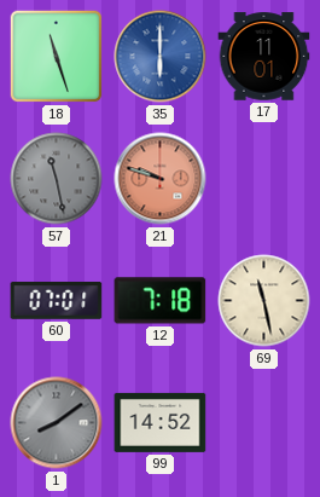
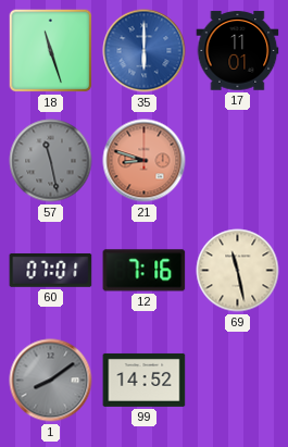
21: 9:48 -> 8:48
12: 7:18 -> 7:16
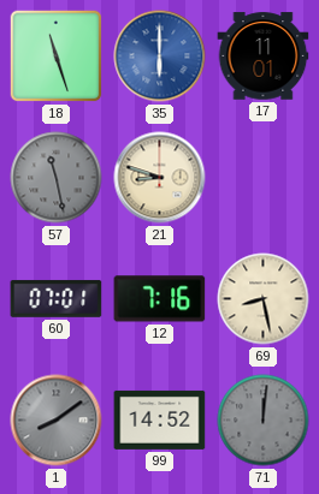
21 dial: salmon -> cream
69: 11:28 -> 8:28
71: none -> 12:01
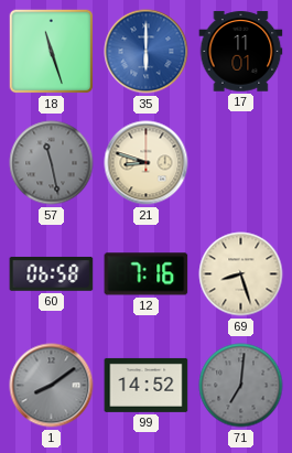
60: 07:01 -> 06:58
69: 8:28 -> 8:27
71: 12:01 -> 7:01
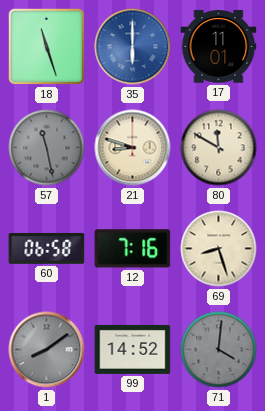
80: none -> 11:50
71: 7:01 -> 4:01
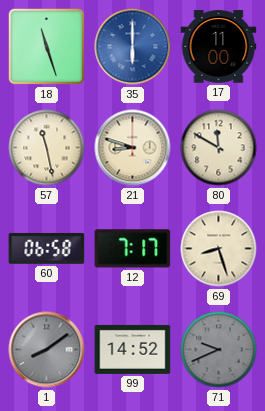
17: 11:01 -> 11:00
57 dial: grey -> cream
12: 7:16 -> 7:17
71: 4:01 -> 9:41
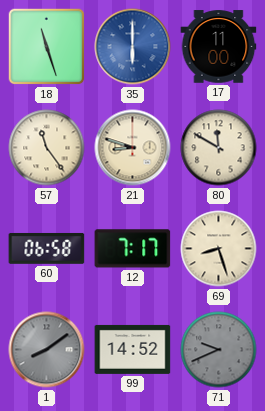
57: 11:28 -> 11:24
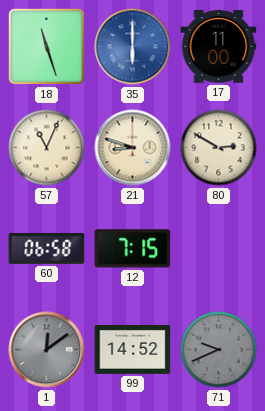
57: 11:24 -> 11:04
80: 11:50 -> 2:50
12: 7:17 -> 7:15
69: 8:27 -> none
1: 8:09 -> 12:09
